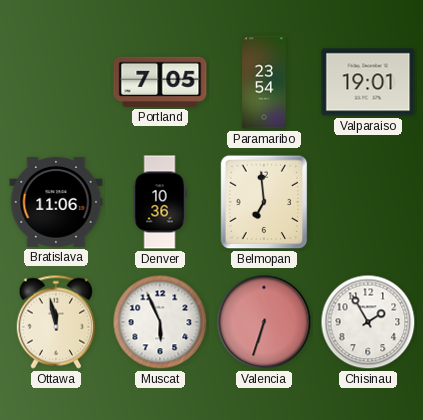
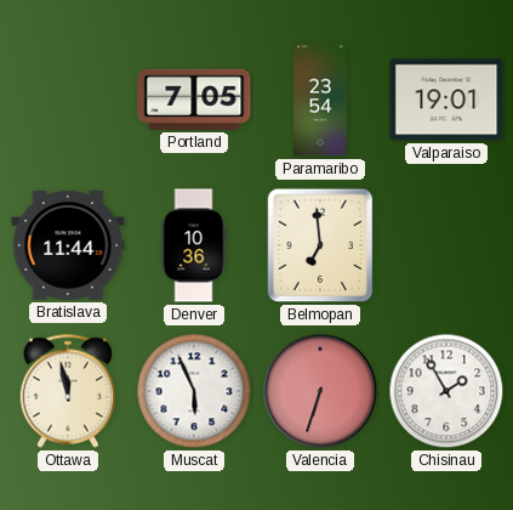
Bratislava: 11:06 -> 11:44
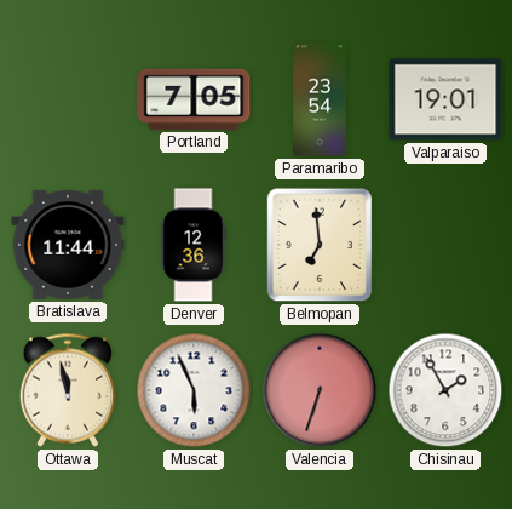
Denver: 10:36 -> 12:36
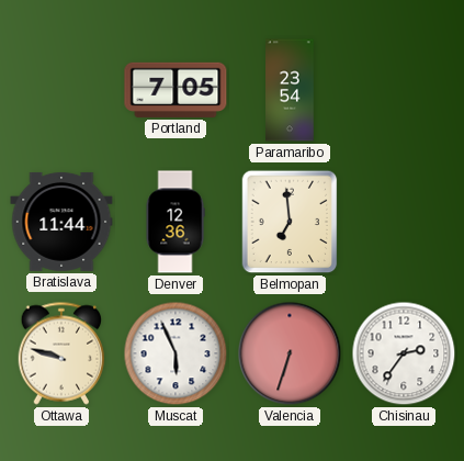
Valparaiso: 19:01 -> none
Ottawa: 11:58 -> 9:48
Chisinau: 1:55 -> 2:36
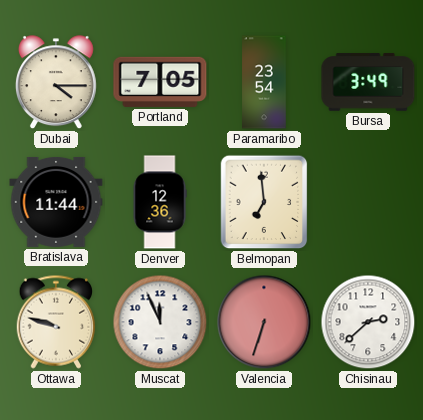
Dubai: none -> 4:15
Bursa: none -> 3:49
Muscat: 5:56 -> 11:56
Chisinau: 2:36 -> 2:38
